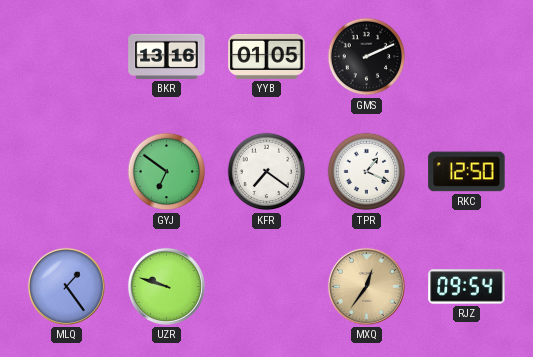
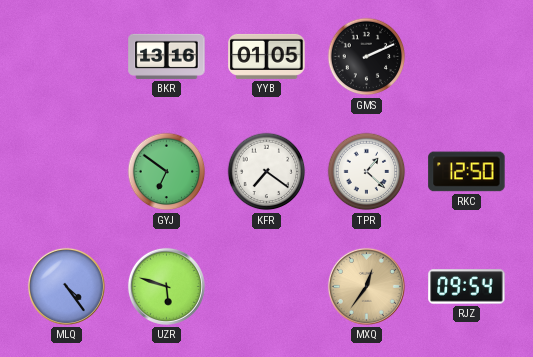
TPR: 1:19 -> 1:22
MLQ: 1:24 -> 4:24
UZR: 9:48 -> 5:48
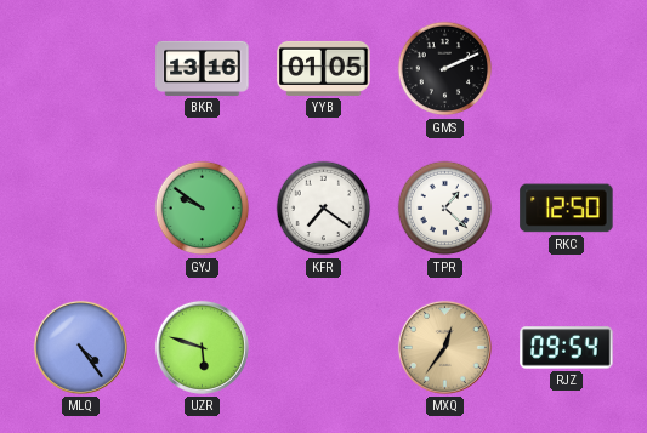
GYJ: 6:51 -> 9:51
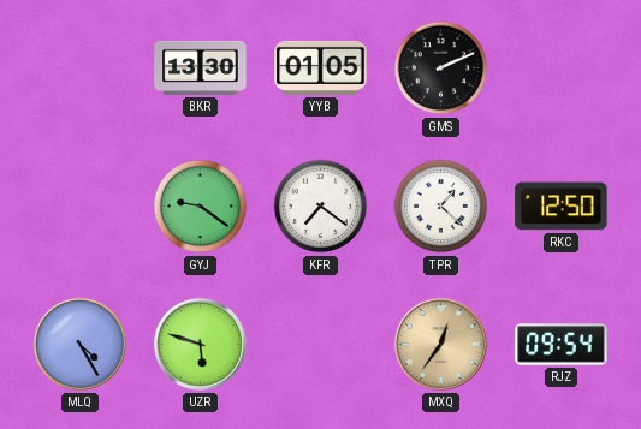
BKR: 13:16 -> 13:30
GYJ: 9:51 -> 9:21
MLQ: 4:24 -> 4:25
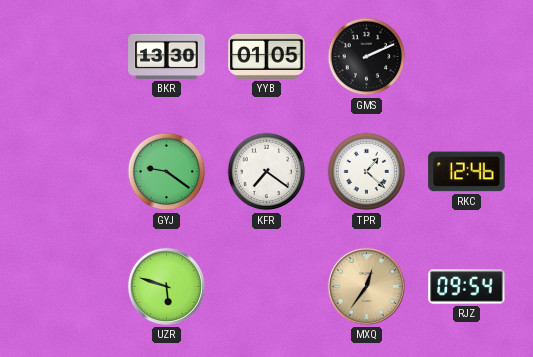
RKC: 12:50 -> 12:46
MLQ: 4:25 -> none
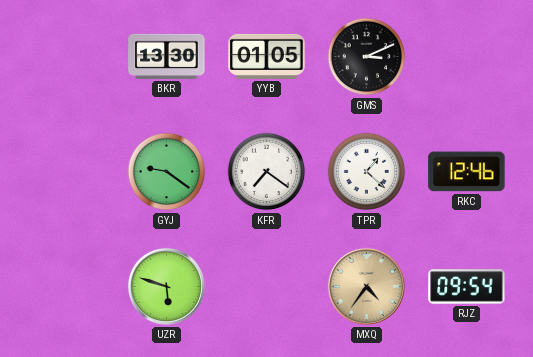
GMS: 2:11 -> 3:11
MXQ: 12:36 -> 4:36
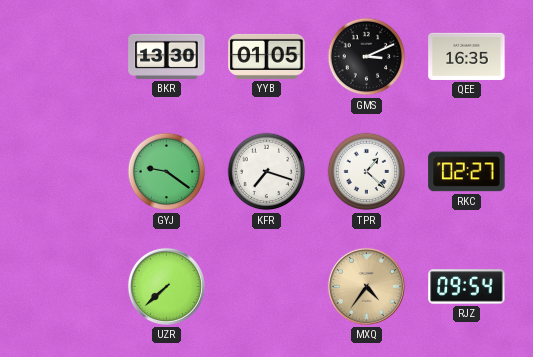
QEE: none -> 16:35
KFR: 7:21 -> 7:18
RKC: 12:46 -> 02:27
UZR: 5:48 -> 7:38
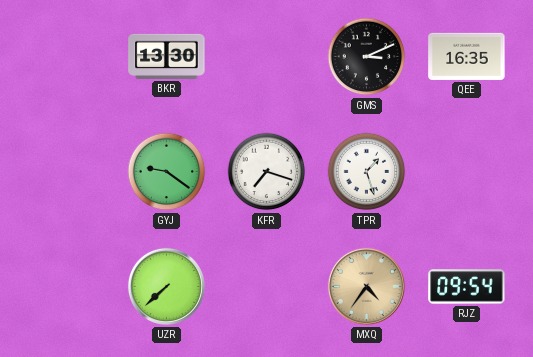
YYB: 01:05 -> none
TPR: 1:22 -> 1:27
RKC: 02:27 -> none
